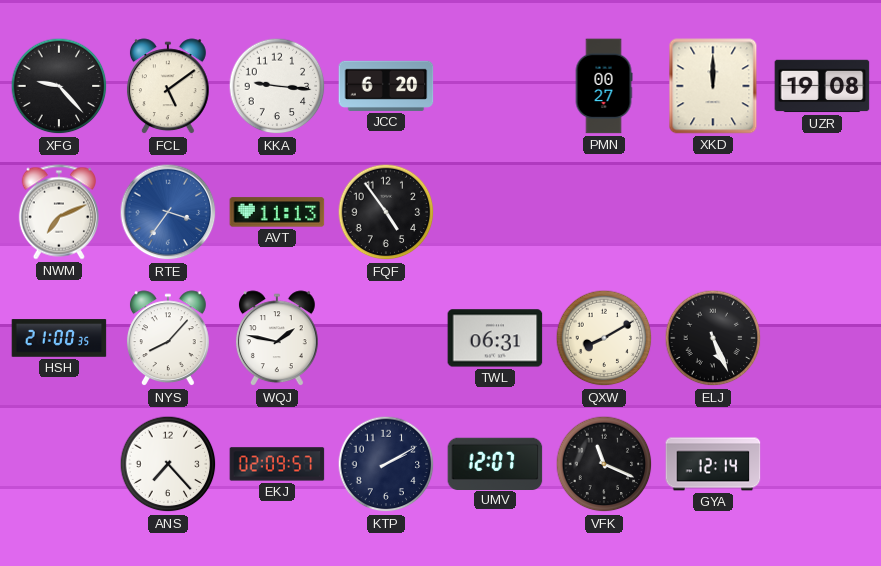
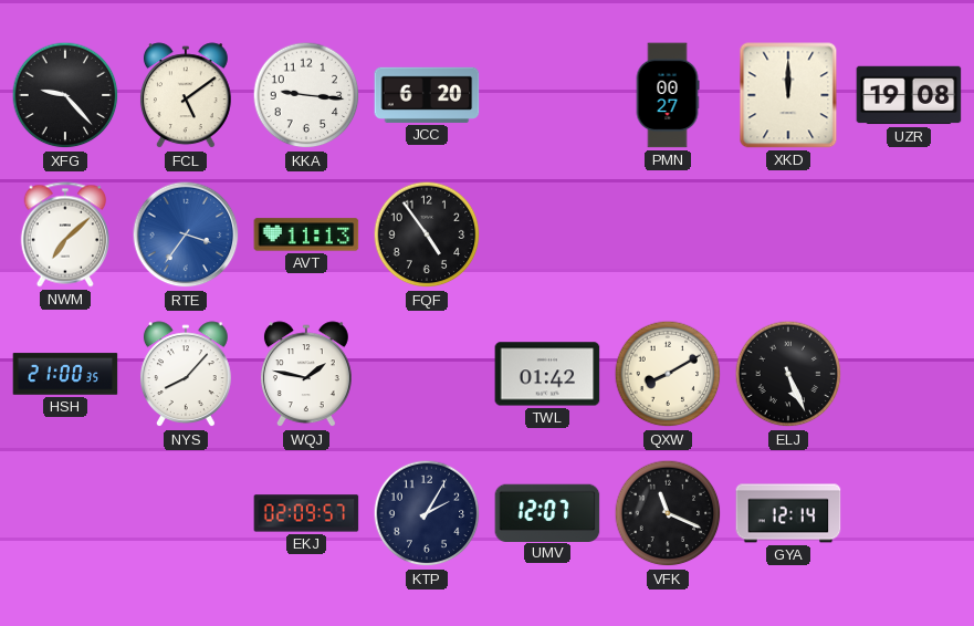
NWM: 7:11 -> 7:08
TWL: 06:31 -> 01:42
ANS: 7:23 -> none
KTP: 2:10 -> 2:05
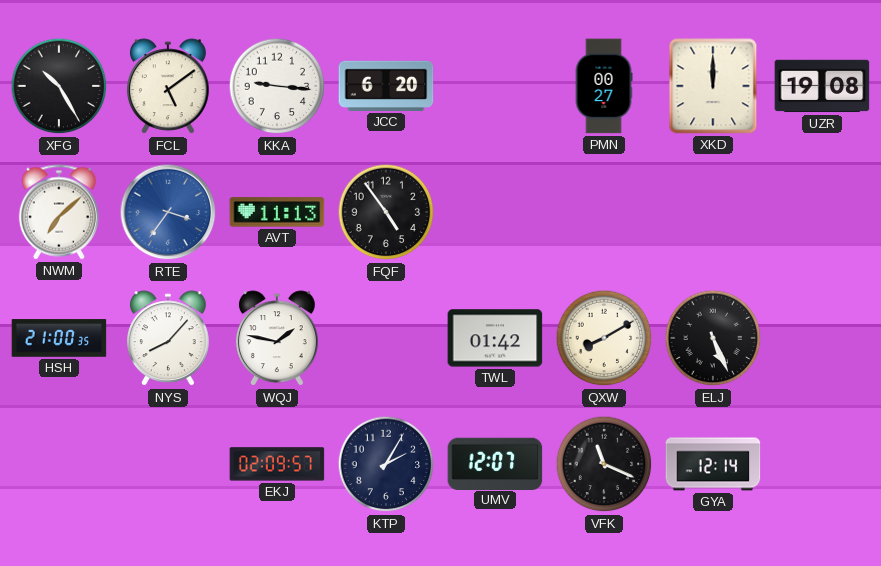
XFG: 9:23 -> 10:25
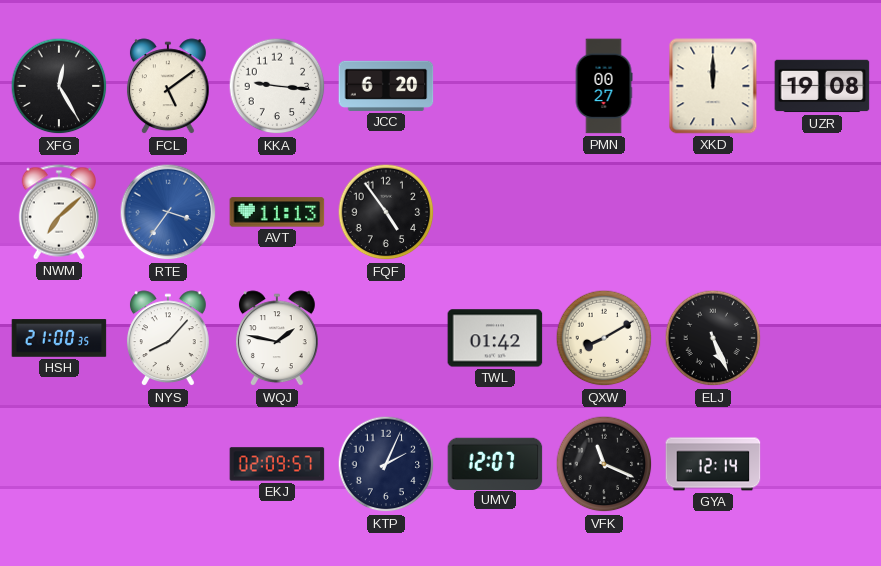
XFG: 10:25 -> 12:25
KTP: 2:05 -> 2:04
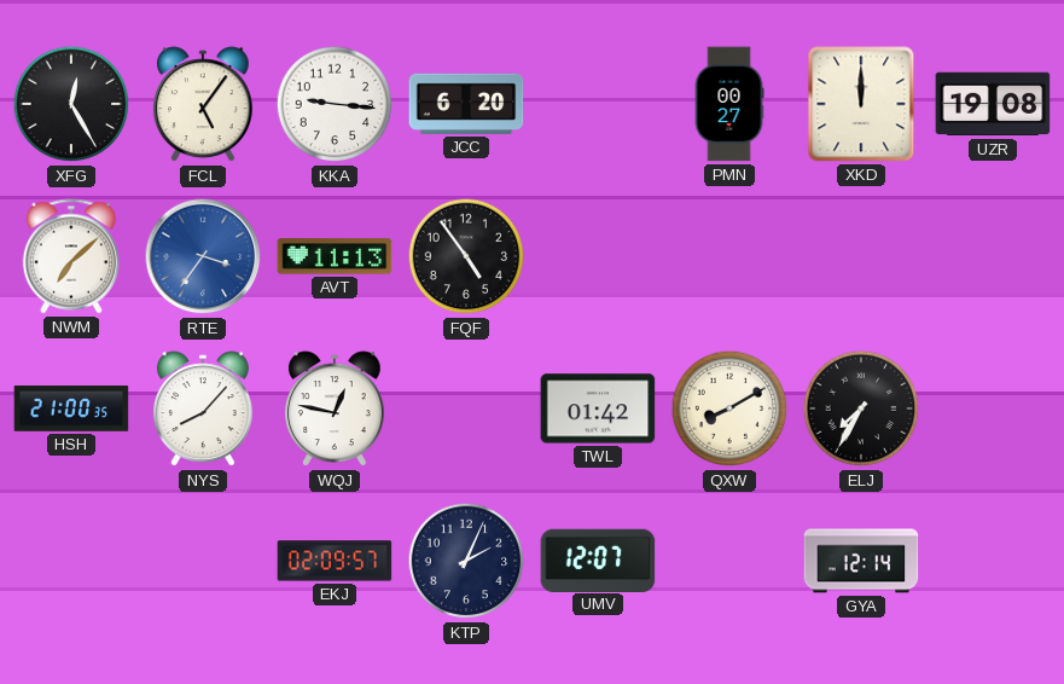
FCL: 5:09 -> 5:06
WQJ: 1:47 -> 12:47
ELJ: 5:26 -> 7:35
VFK: 11:19 -> none
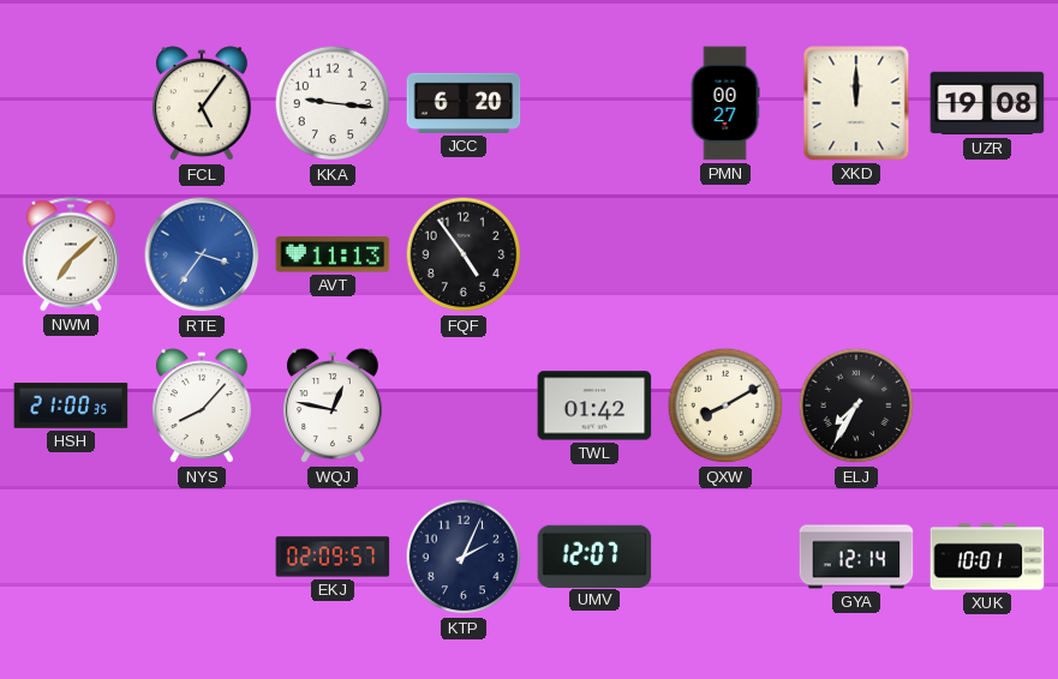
XFG: 12:25 -> none
XUK: none -> 10:01
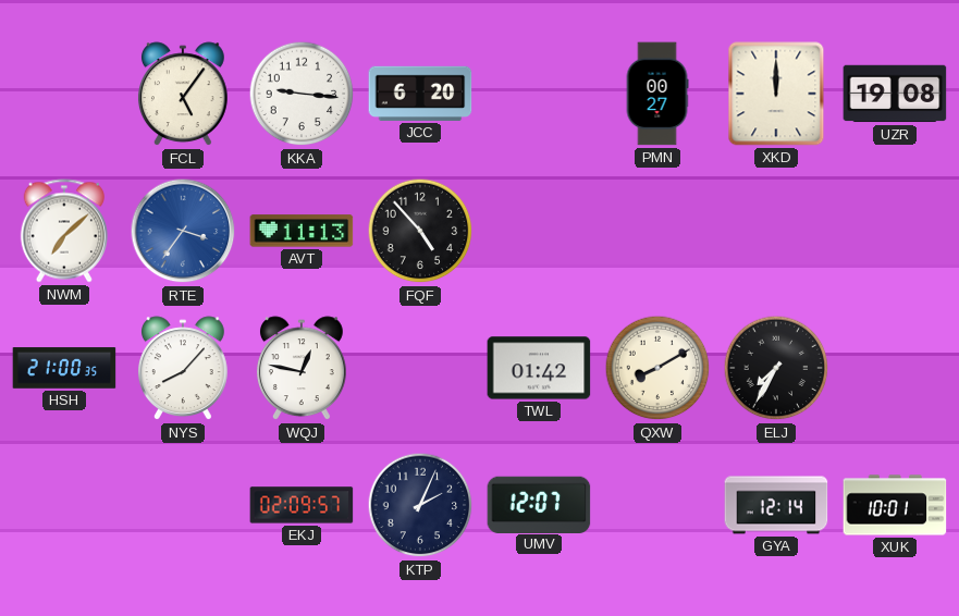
FQF: 4:54 -> 4:53
